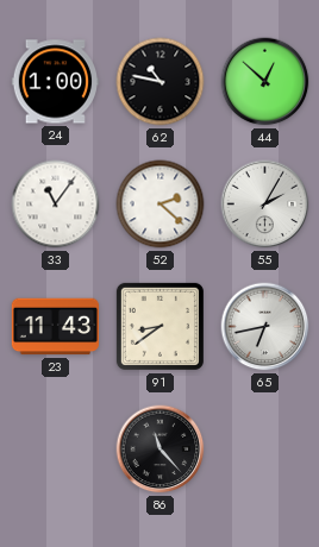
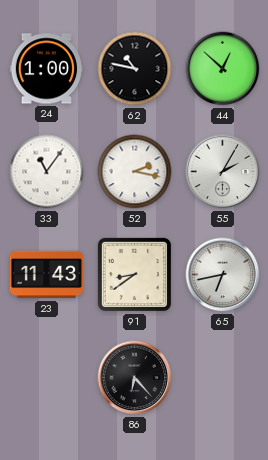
52: 2:22 -> 2:17
86: 11:23 -> 6:23
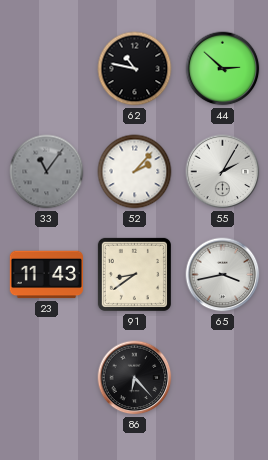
24: 1:00 -> none
44: 12:52 -> 2:52
33 dial: white -> grey
52: 2:17 -> 2:07
65: 6:43 -> 3:43
